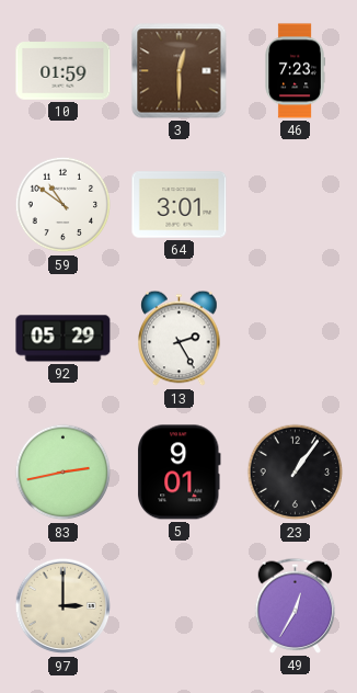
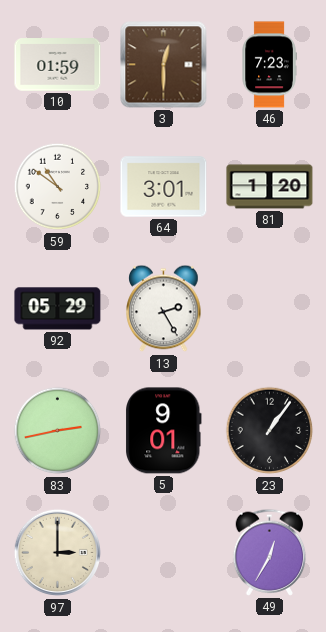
81: none -> 1:20
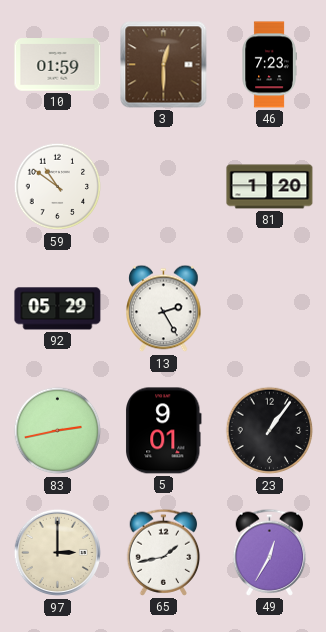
64: 3:01 -> none
65: none -> 1:43
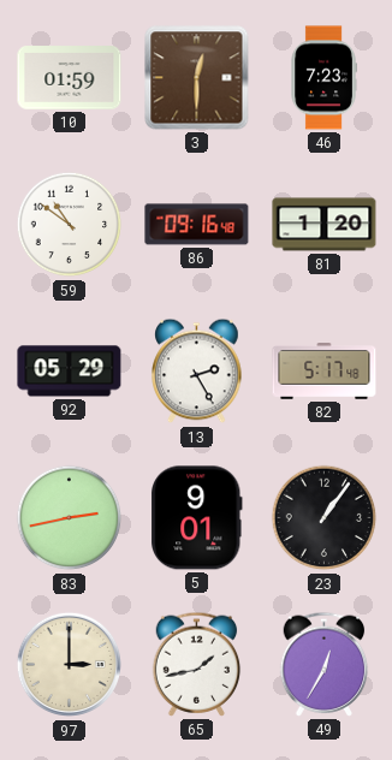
86: none -> 09:16
82: none -> 5:17
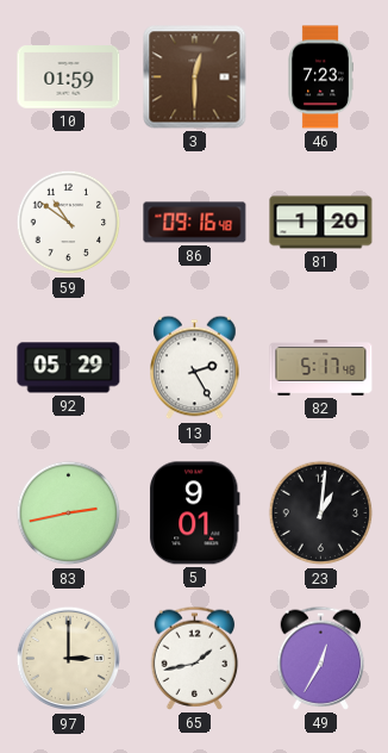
23: 1:06 -> 1:01
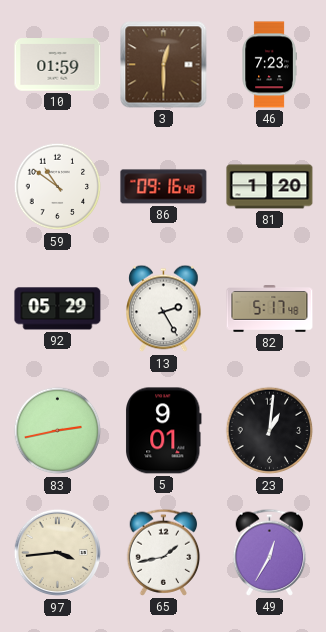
97: 3:00 -> 3:44
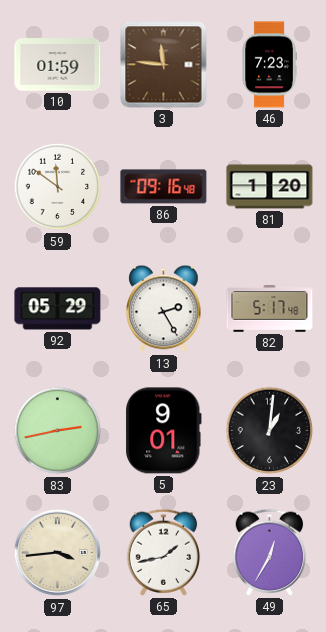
3: 12:30 -> 11:46
59: 10:51 -> 11:51
